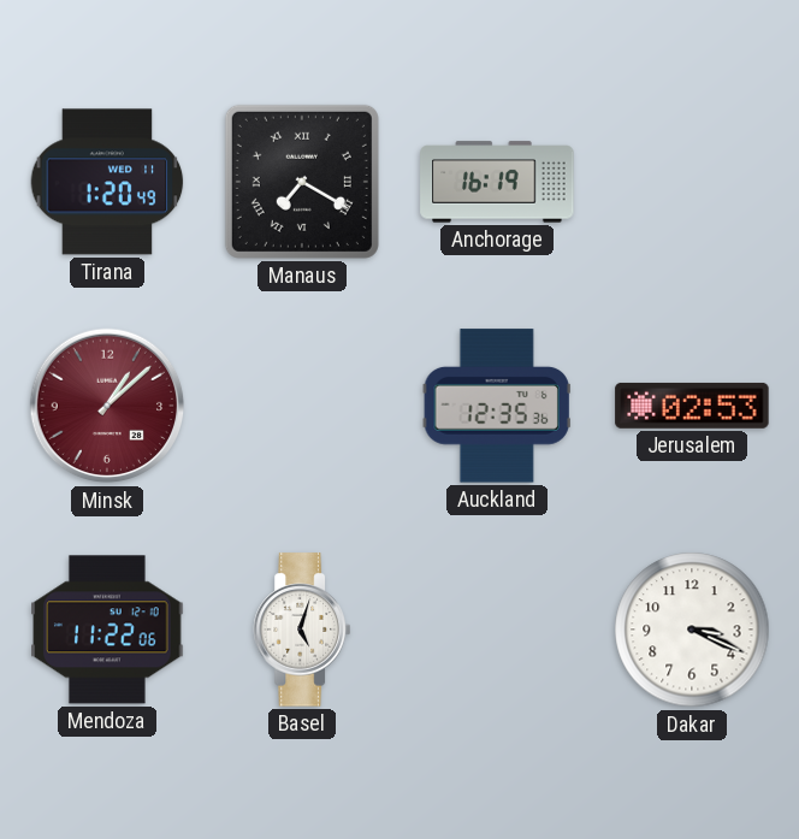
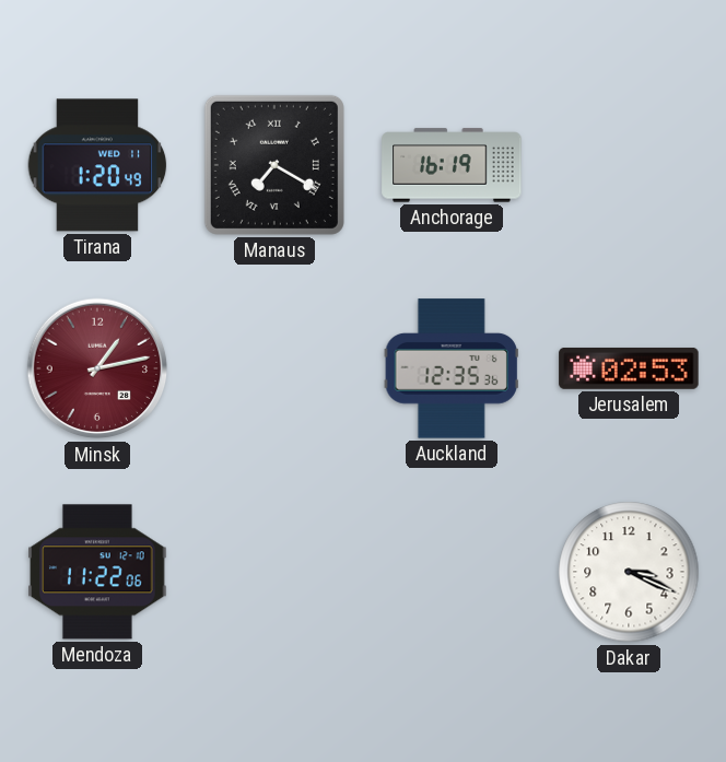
Minsk: 1:08 -> 1:13
Basel: 5:03 -> none
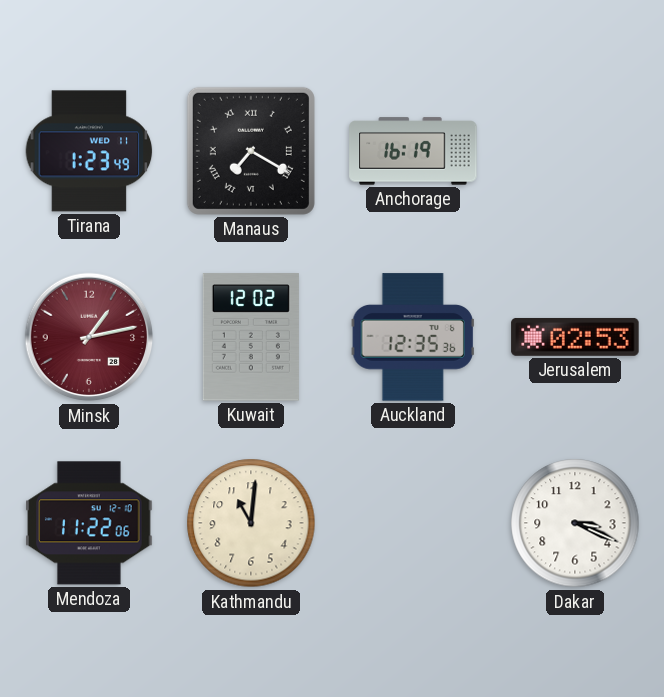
Tirana: 1:20 -> 1:23
Kuwait: none -> 12:02
Kathmandu: none -> 11:01
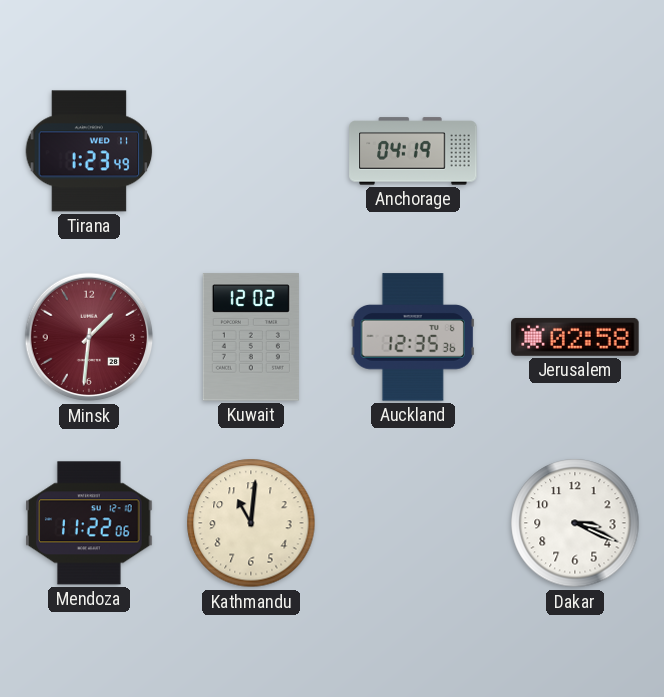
Manaus: 7:20 -> none
Anchorage: 16:19 -> 04:19
Minsk: 1:13 -> 1:31
Jerusalem: 02:53 -> 02:58
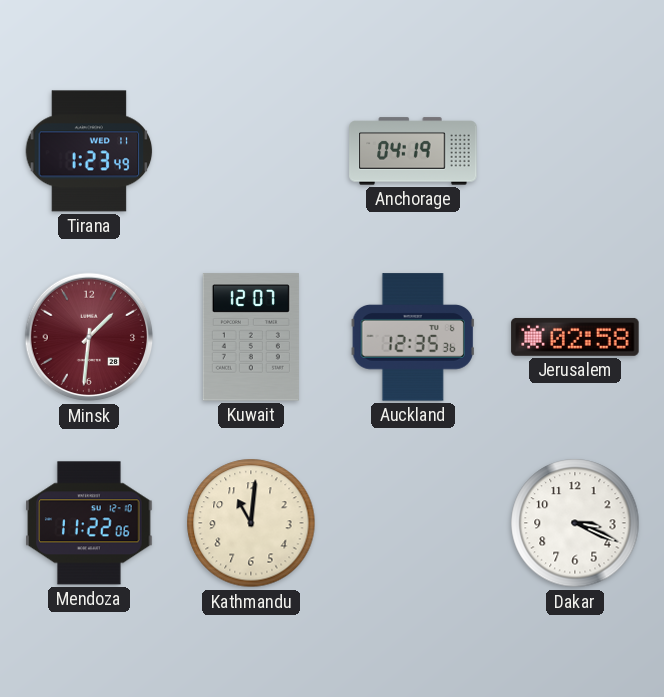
Kuwait: 12:02 -> 12:07
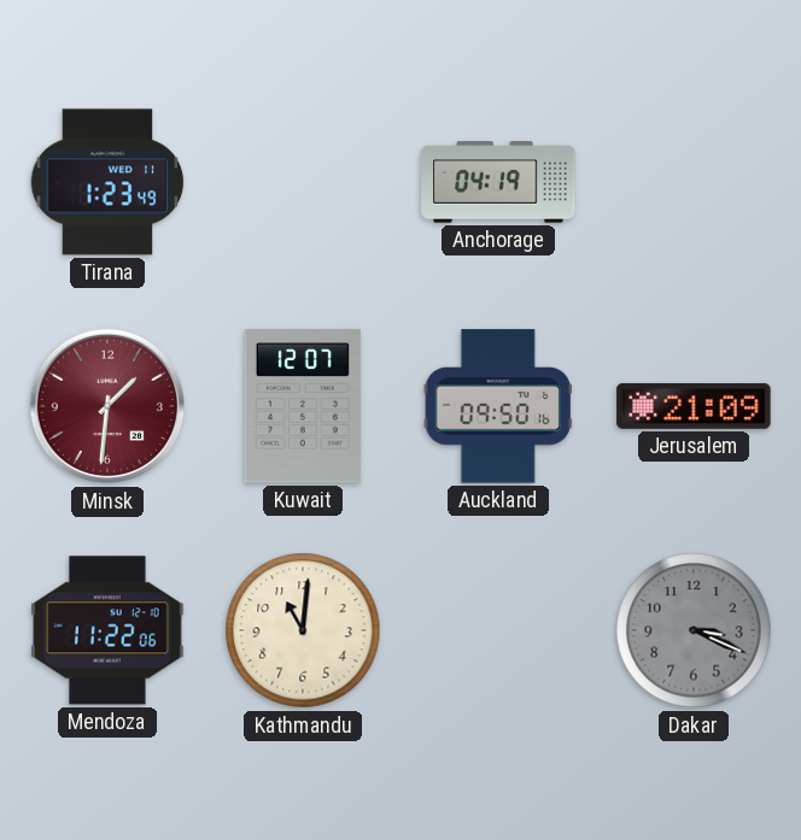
Auckland: 12:35 -> 09:50
Jerusalem: 02:58 -> 21:09
Dakar dial: white -> grey
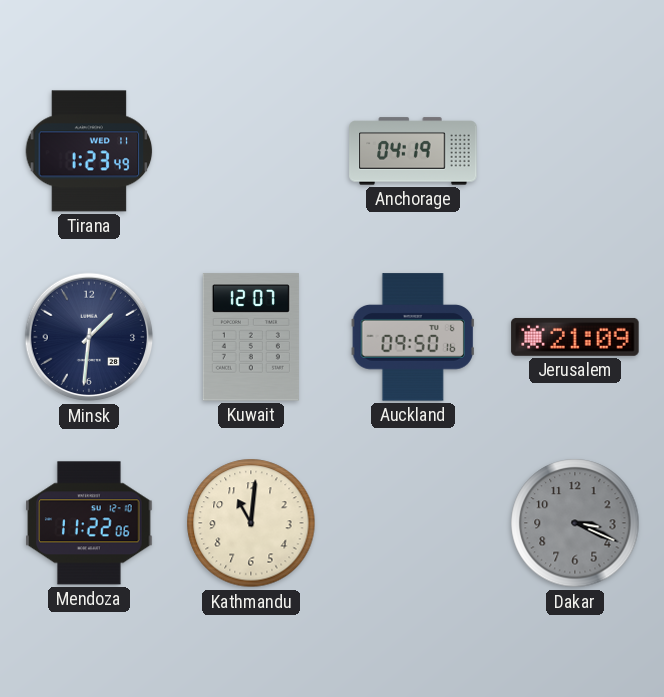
Minsk dial: burgundy -> navy
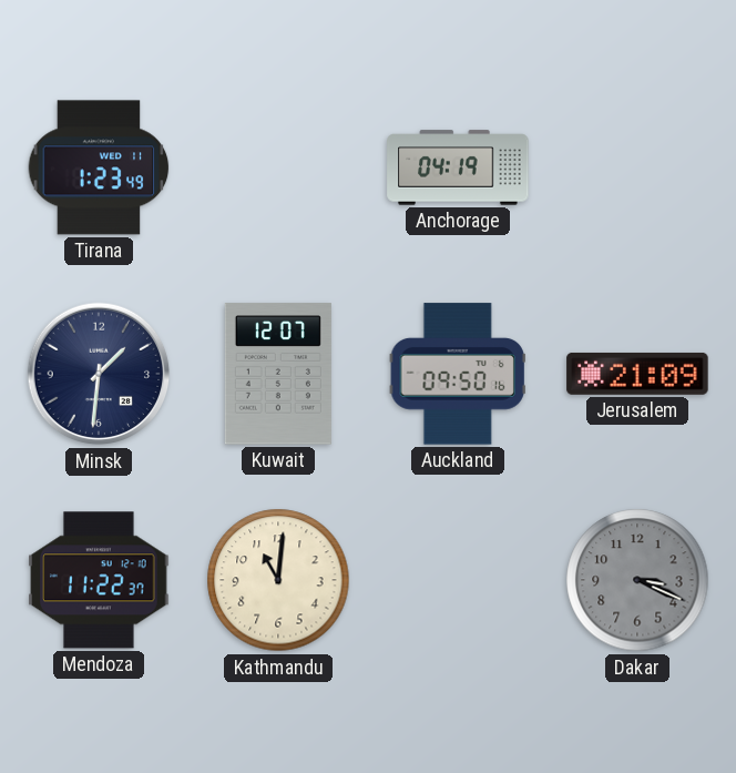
Mendoza: 11:22:06 -> 11:22:37
